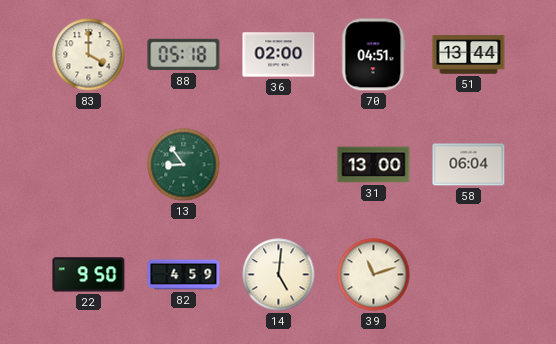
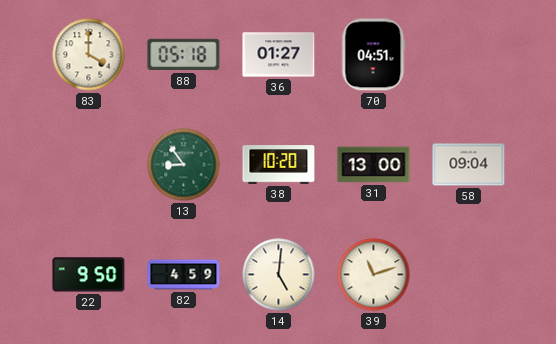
36: 02:00 -> 01:27
51: 13:44 -> none
38: none -> 10:20
58: 06:04 -> 09:04
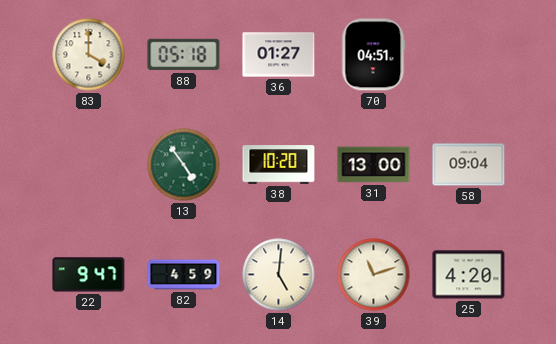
13: 8:54 -> 4:54
22: 9:50 -> 9:47
25: none -> 4:20
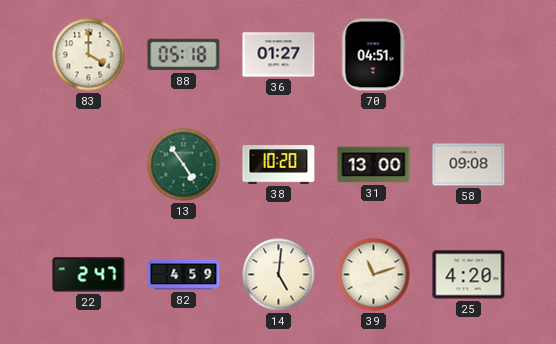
58: 09:04 -> 09:08
22: 9:47 -> 2:47
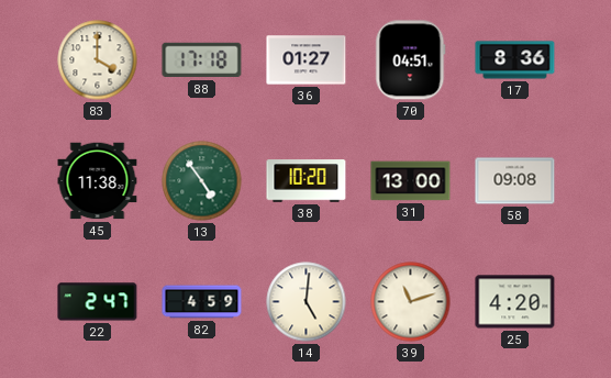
88: 05:18 -> 17:18
17: none -> 8:36
45: none -> 11:38
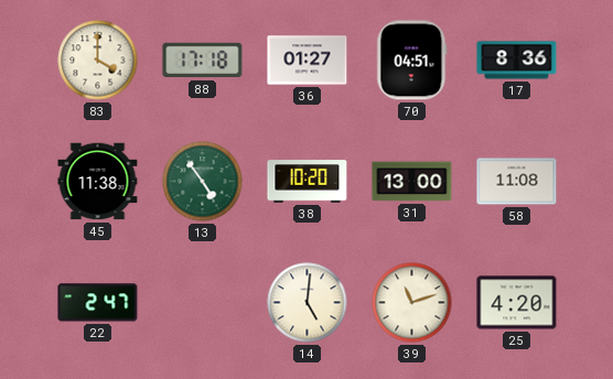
58: 09:08 -> 11:08
82: 4:59 -> none
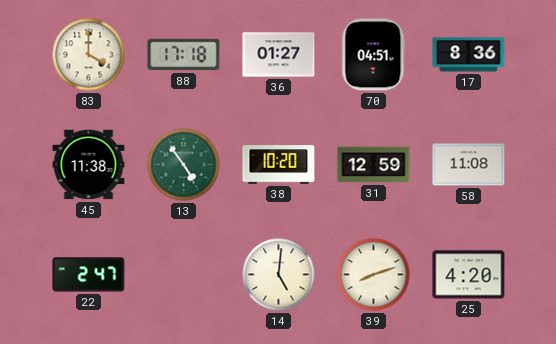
31: 13:00 -> 12:59
39: 11:12 -> 8:12
